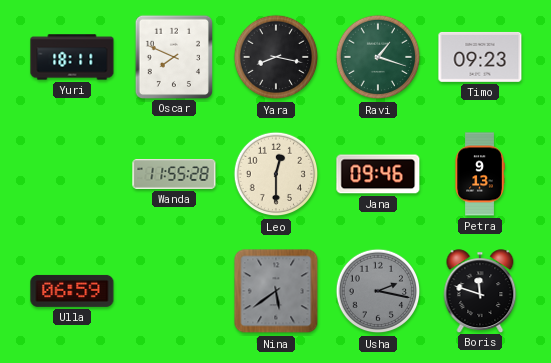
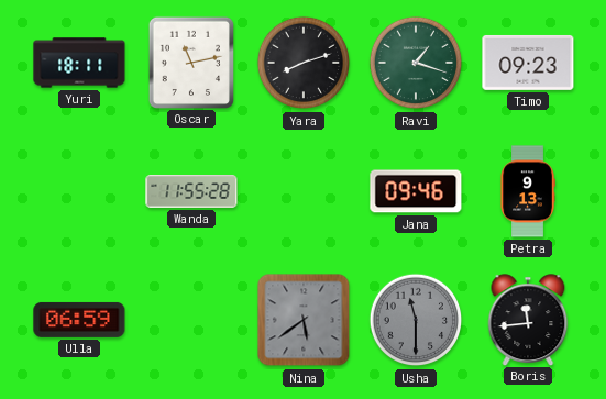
Oscar: 7:49 -> 11:13
Yara: 8:17 -> 8:12
Leo: 12:30 -> none
Usha: 2:17 -> 11:30
Boris: 11:48 -> 11:44
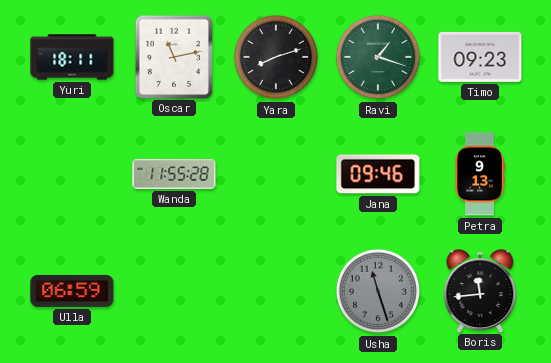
Nina: 5:39 -> none
Usha: 11:30 -> 11:27
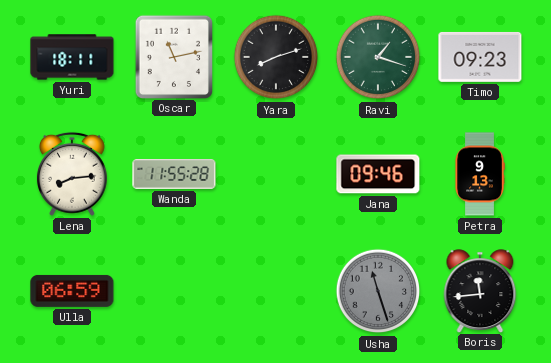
Lena: none -> 8:14
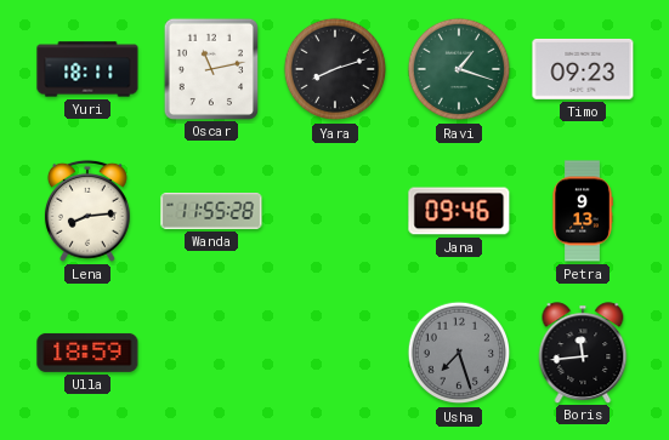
Ulla: 06:59 -> 18:59
Usha: 11:27 -> 7:27
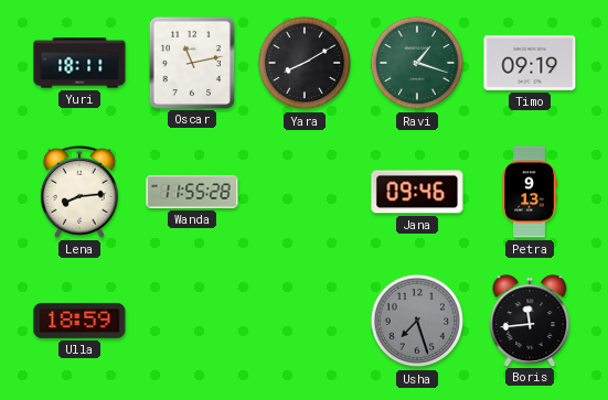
Yara: 8:12 -> 8:10
Timo: 09:23 -> 09:19
